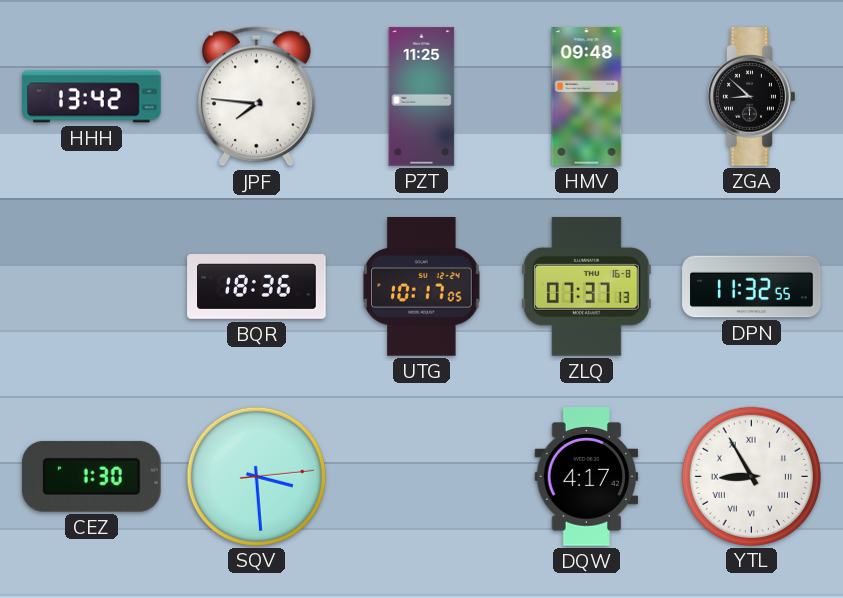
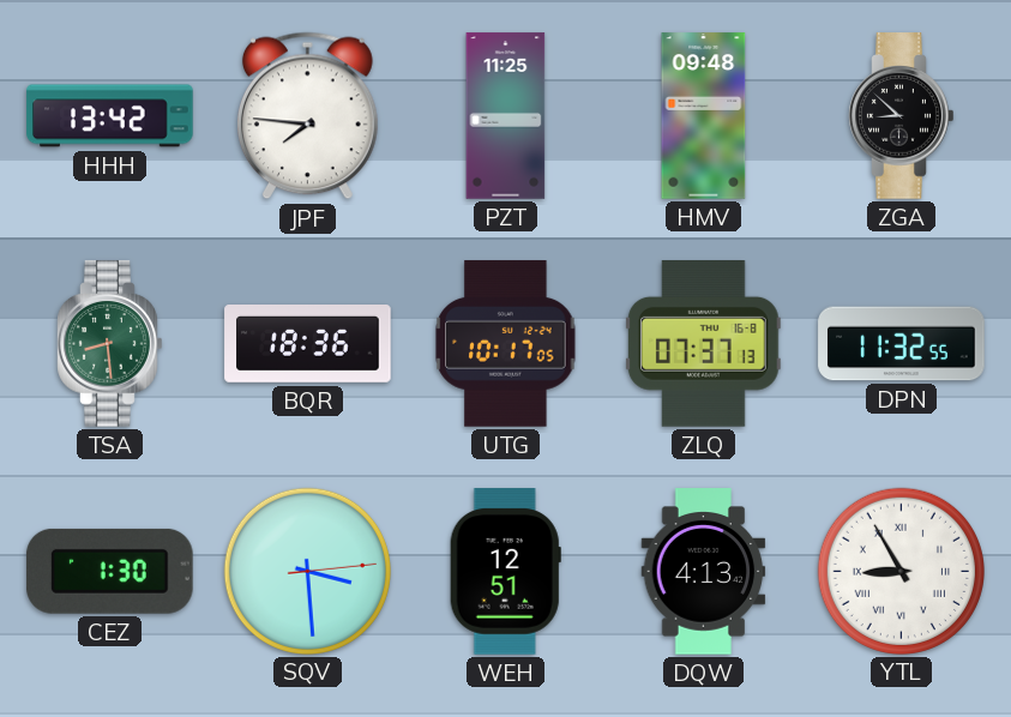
TSA: none -> 8:29
WEH: none -> 12:51
DQW: 4:17 -> 4:13
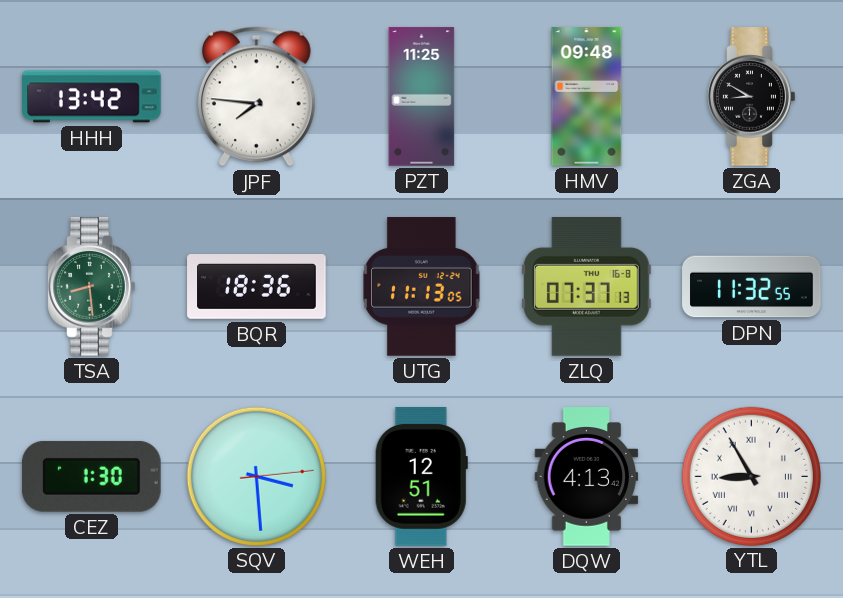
ZGA: 8:52 -> 8:50
UTG: 10:17 -> 11:13
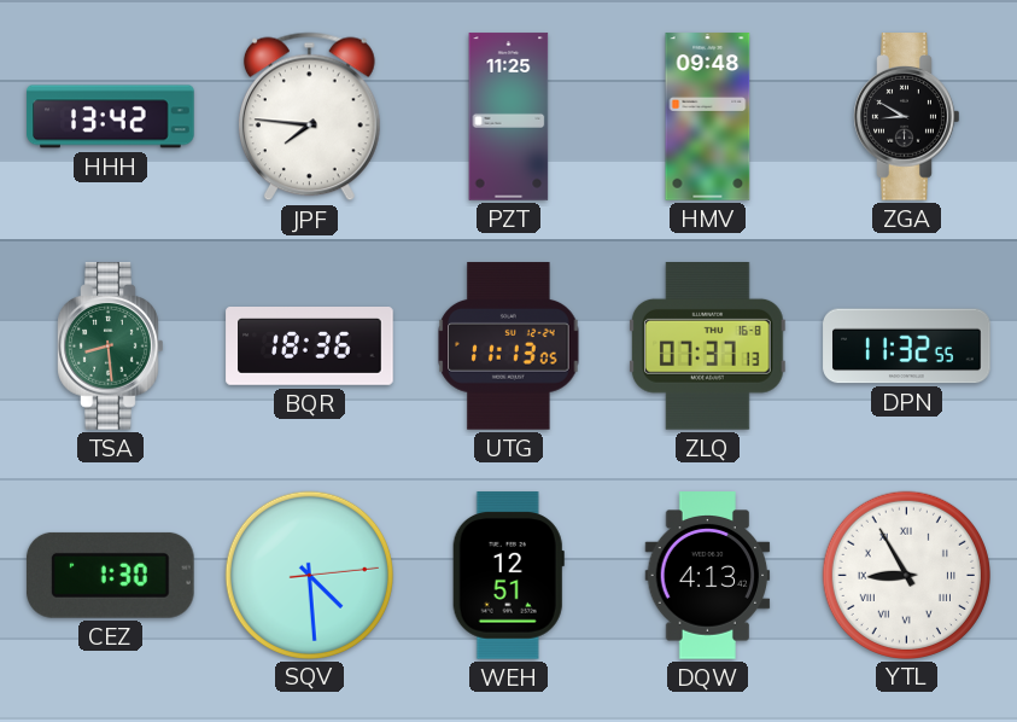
SQV: 3:29 -> 4:29
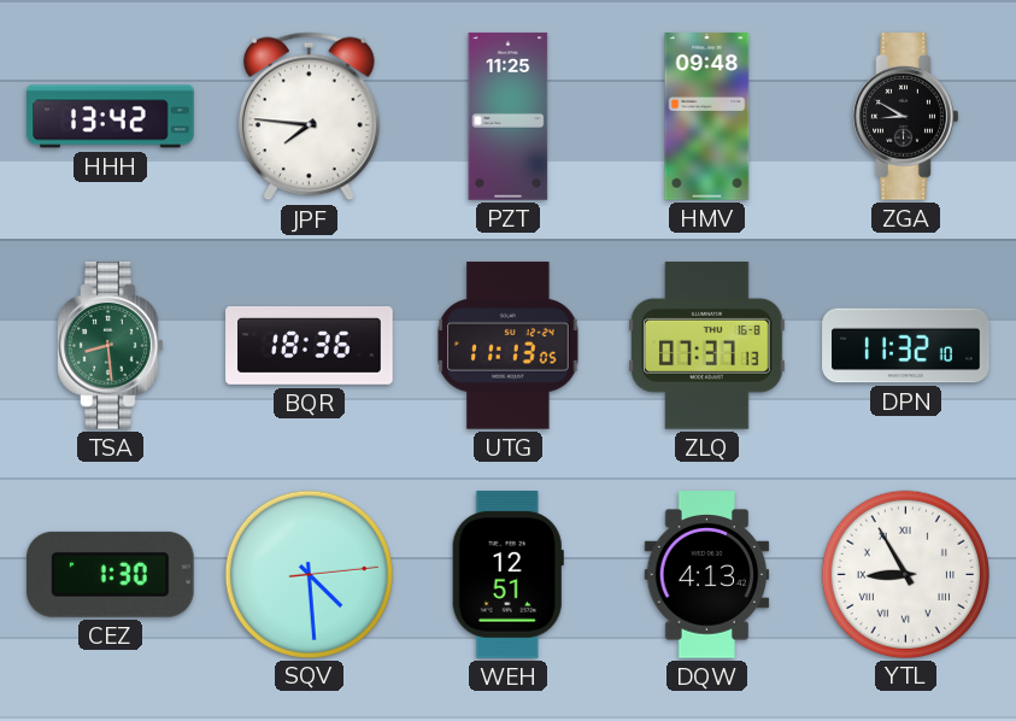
DPN: 11:32:55 -> 11:32:10
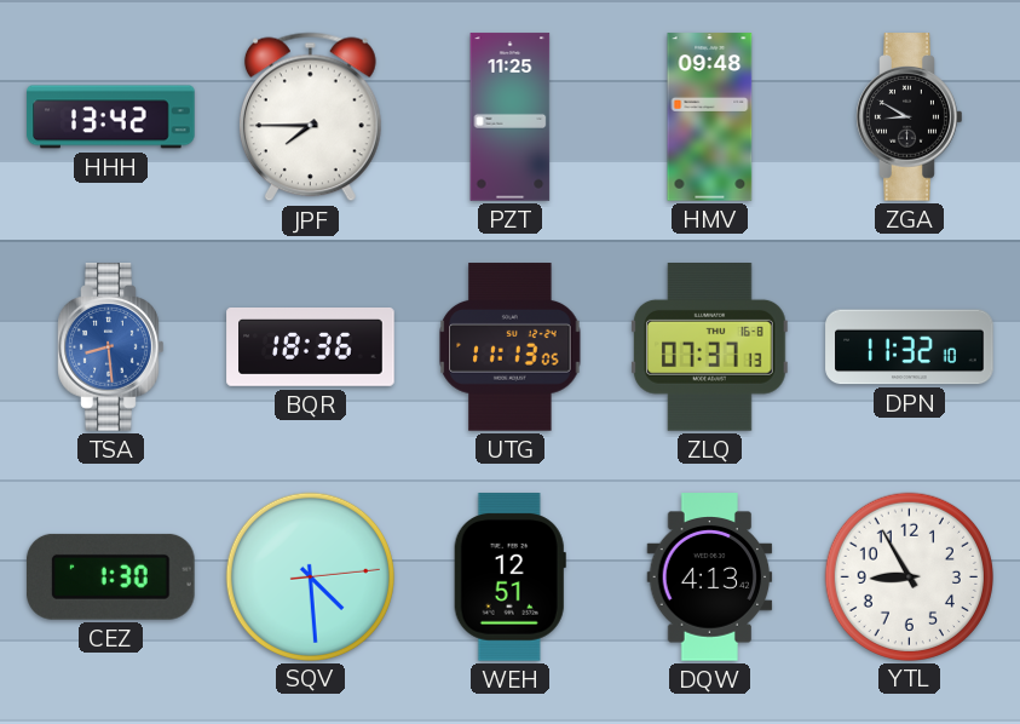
JPF: 7:46 -> 7:45
TSA dial: green -> blue
YTL numerals: Roman -> Arabic
